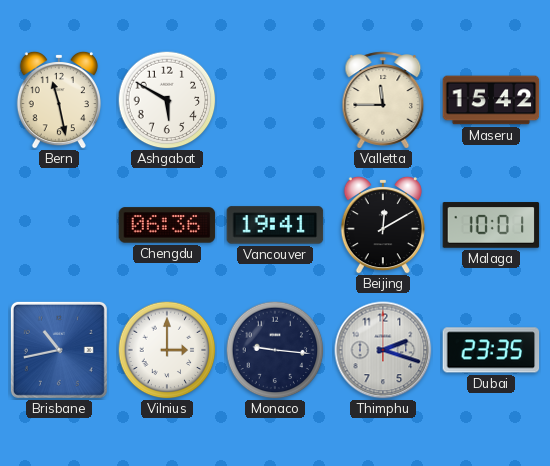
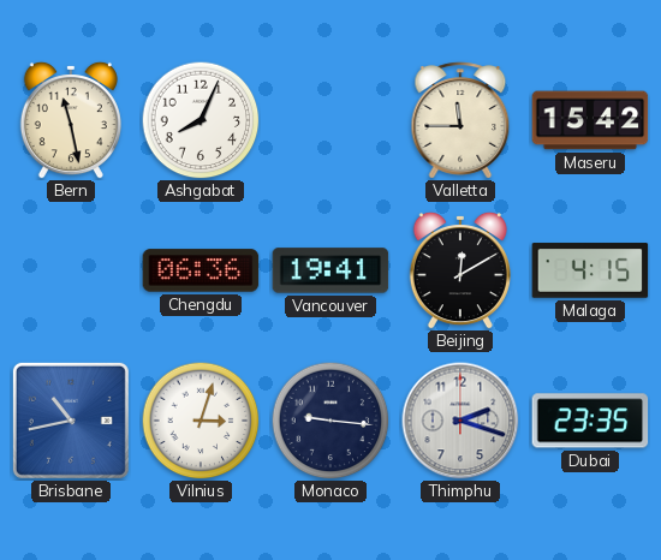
Ashgabat: 5:50 -> 8:04
Malaga: 10:01 -> 4:15
Vilnius: 3:00 -> 3:03
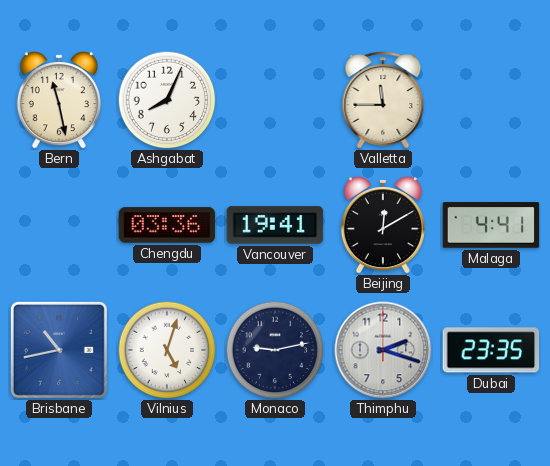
Maseru: 15:42 -> none
Chengdu: 06:36 -> 03:36
Malaga: 4:15 -> 4:41
Vilnius: 3:03 -> 5:03
Monaco: 9:16 -> 9:13
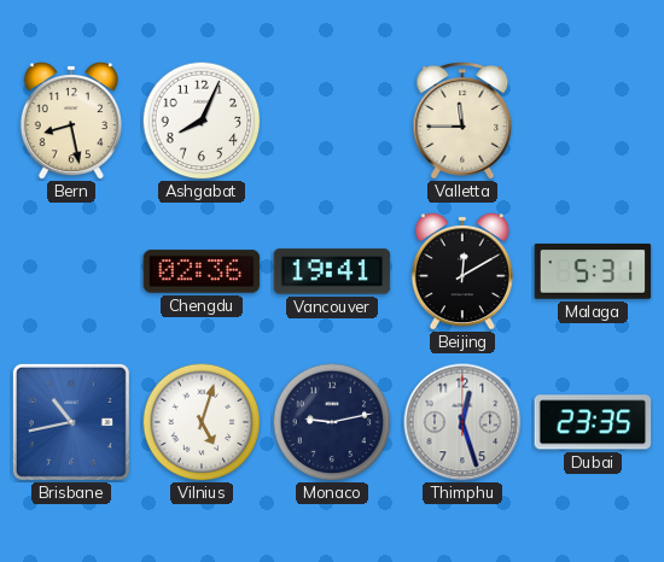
Bern: 11:28 -> 8:28
Chengdu: 03:36 -> 02:36
Malaga: 4:41 -> 5:31
Thimphu: 2:18 -> 12:27
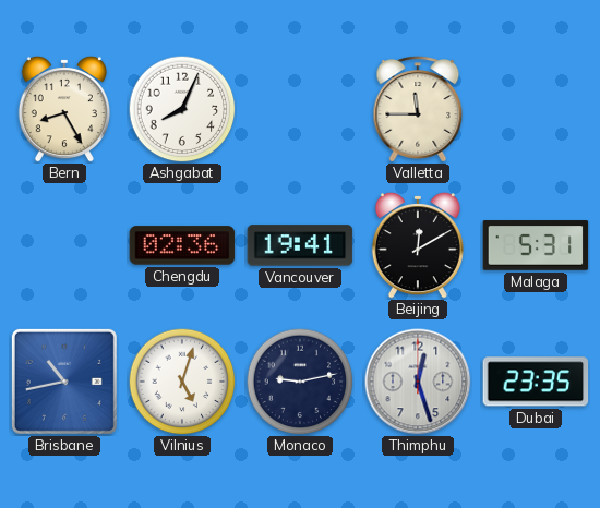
Bern: 8:28 -> 8:25
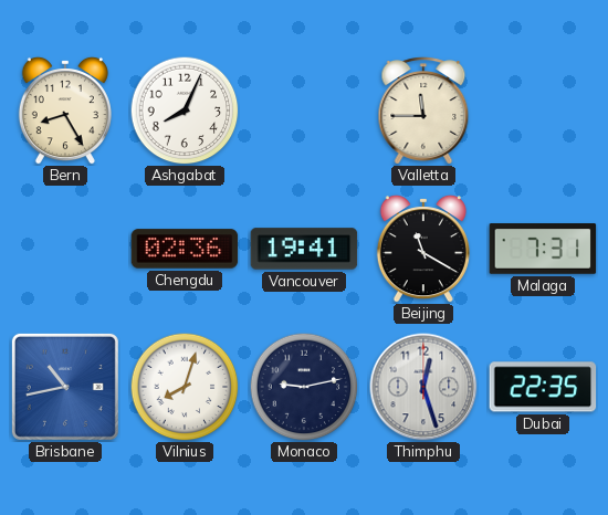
Beijing: 12:10 -> 11:20
Malaga: 5:31 -> 7:31
Vilnius: 5:03 -> 8:03
Dubai: 23:35 -> 22:35
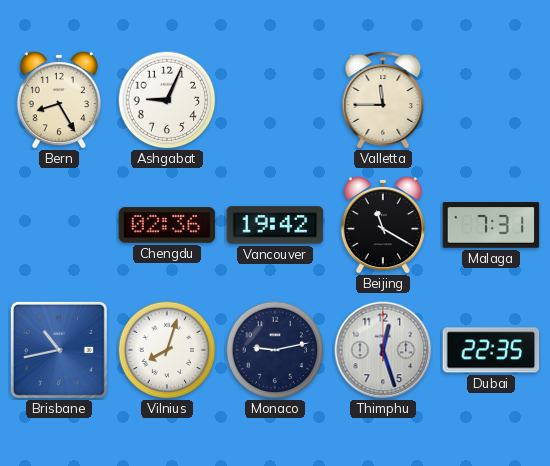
Ashgabat: 8:04 -> 9:04
Vancouver: 19:41 -> 19:42
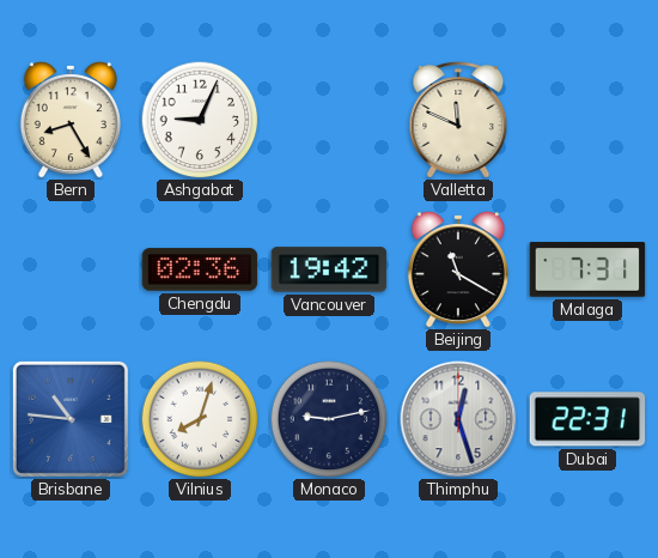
Valletta: 11:45 -> 11:49
Brisbane: 10:43 -> 10:46
Dubai: 22:35 -> 22:31
